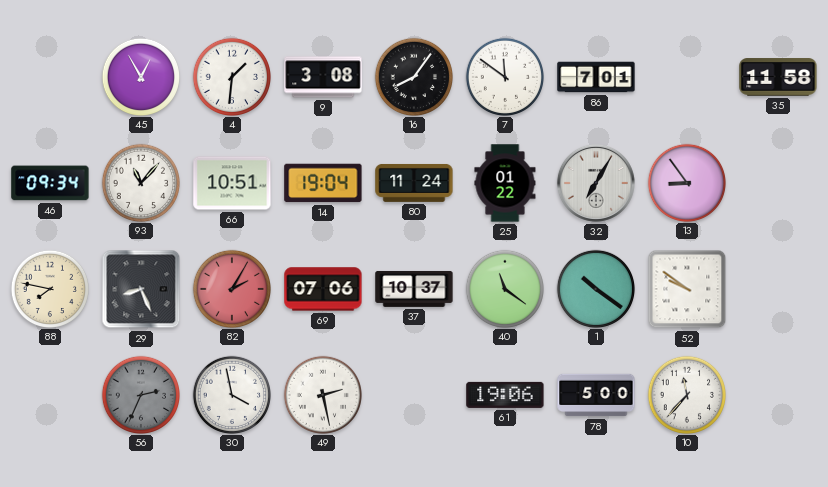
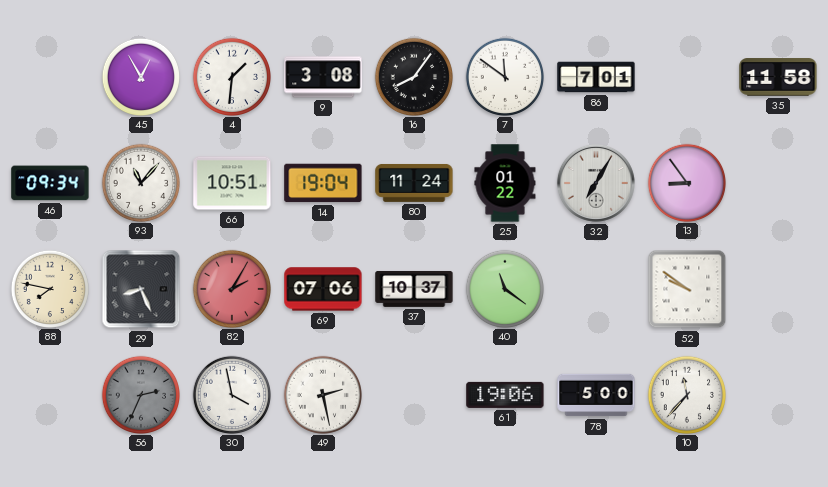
1: 10:21 -> none
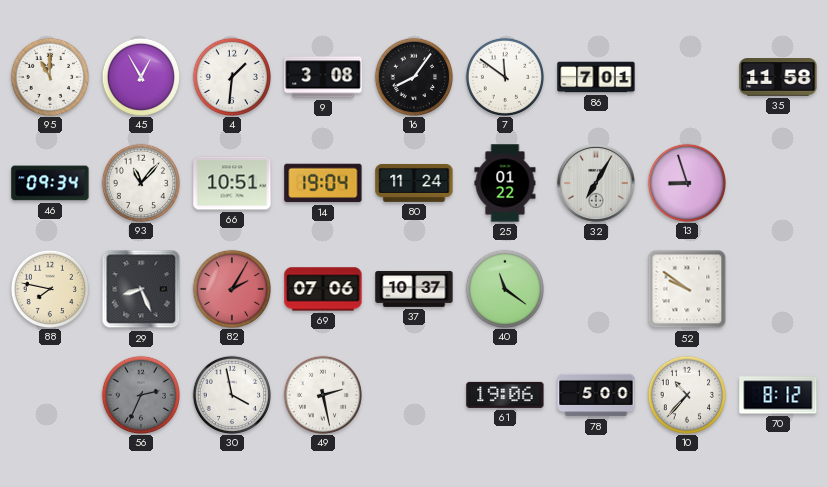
95: none -> 11:00
13: 8:54 -> 8:57
10: 11:37 -> 10:37
70: none -> 8:12
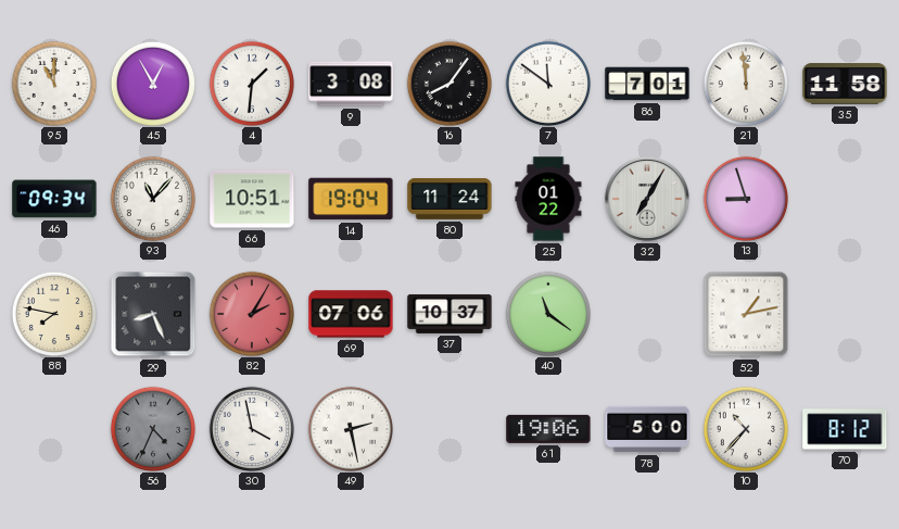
21: none -> 11:59
52: 9:51 -> 1:13
56: 2:34 -> 4:34
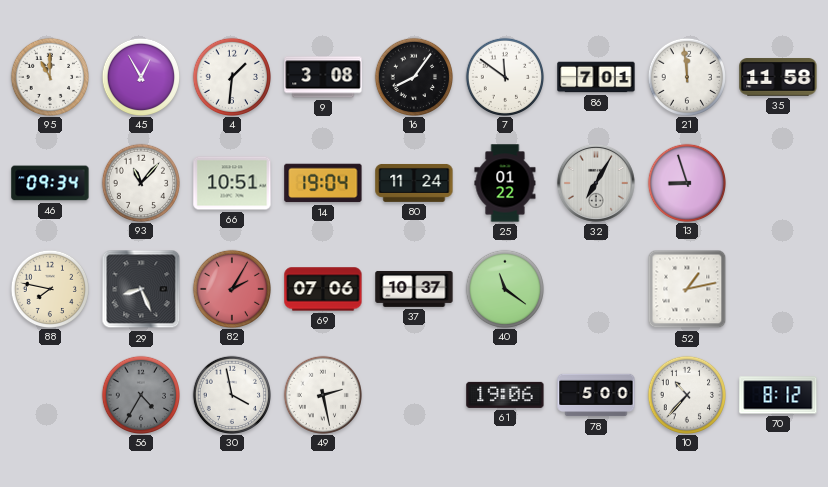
56: 4:34 -> 4:35
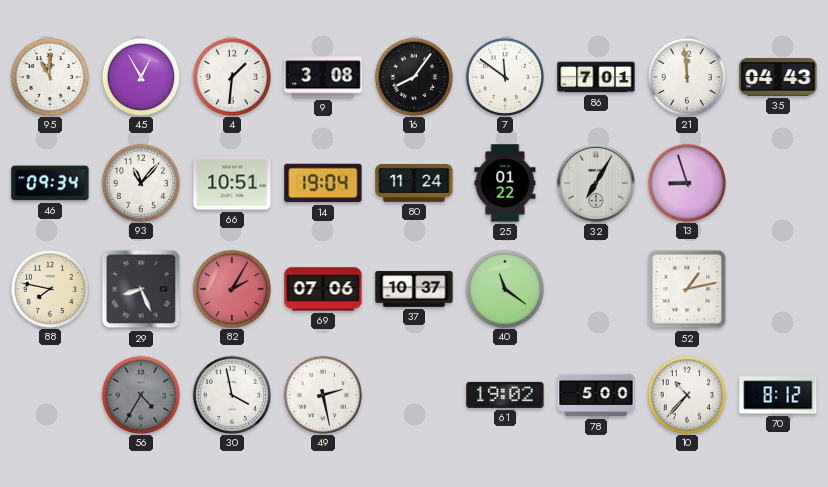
35: 11:58 -> 04:43
61: 19:06 -> 19:02
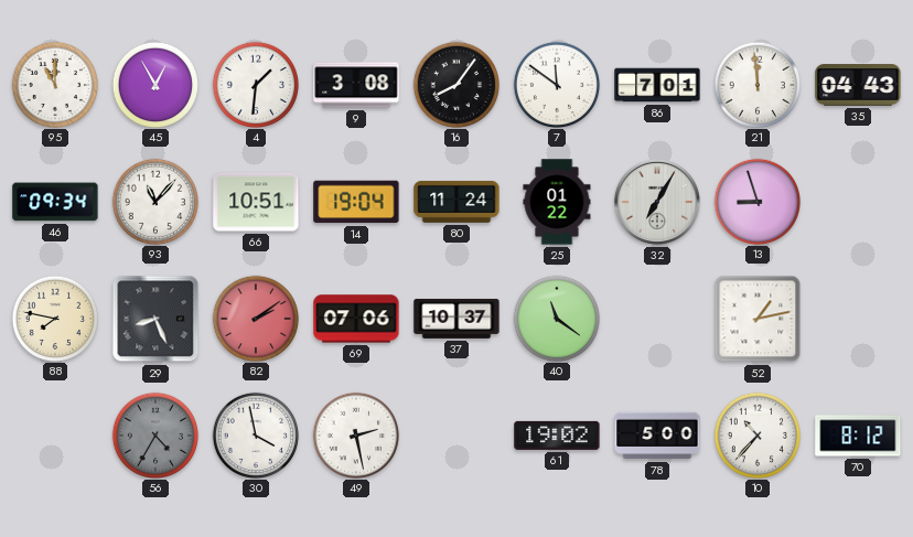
82: 2:05 -> 2:09
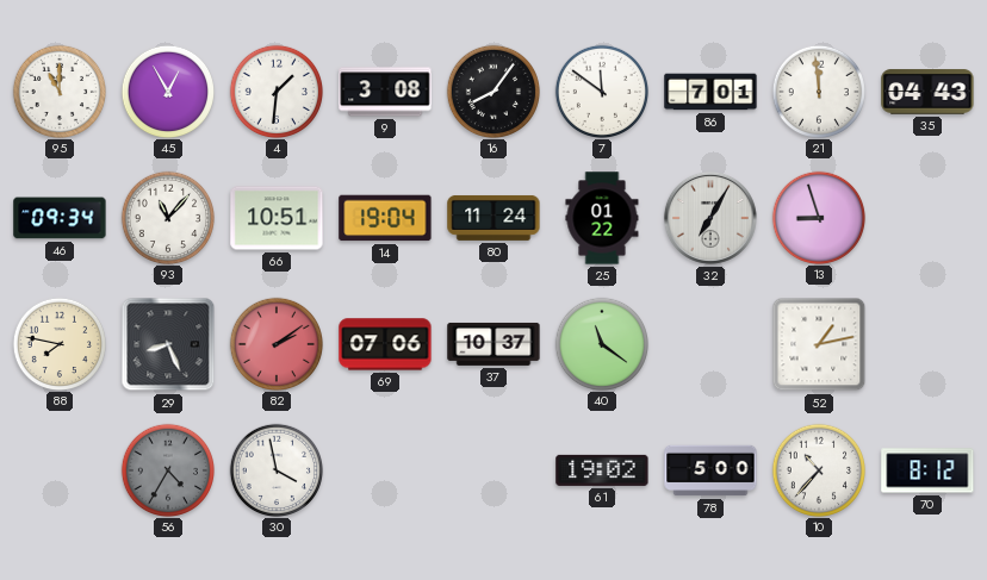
49: 2:28 -> none
